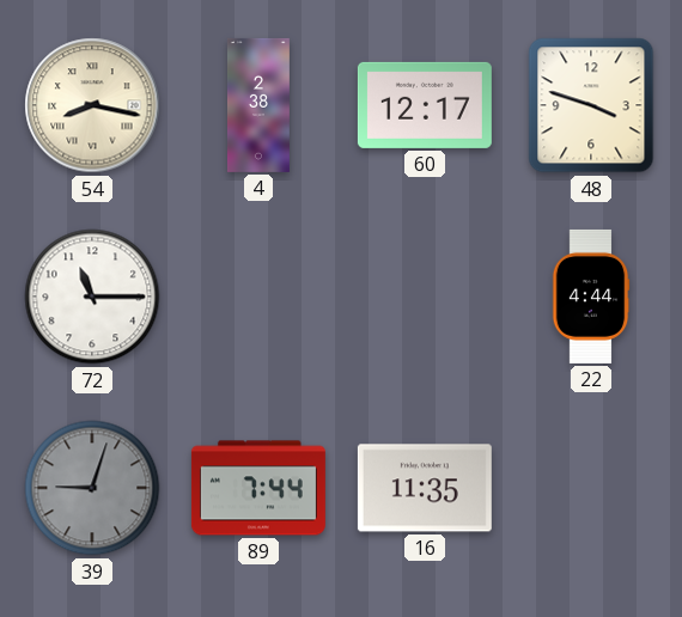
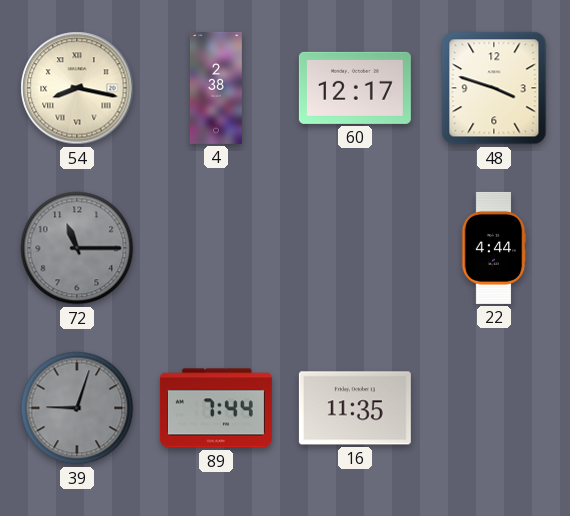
72 dial: white -> grey
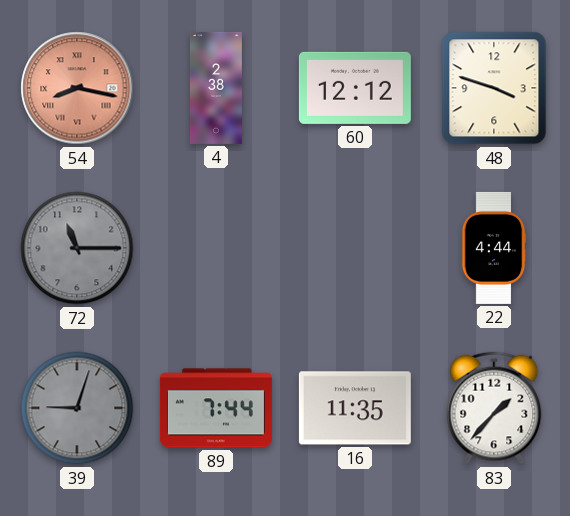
54 dial: cream -> salmon
60: 12:17 -> 12:12
83: none -> 1:37
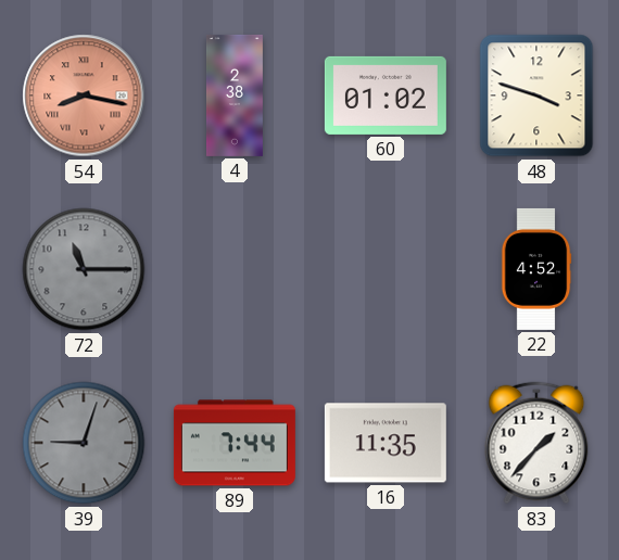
60: 12:12 -> 01:02
22: 4:44 -> 4:52
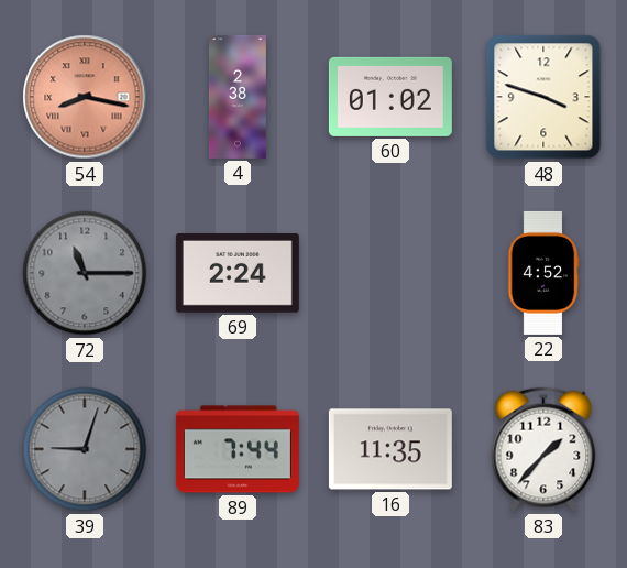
69: none -> 2:24
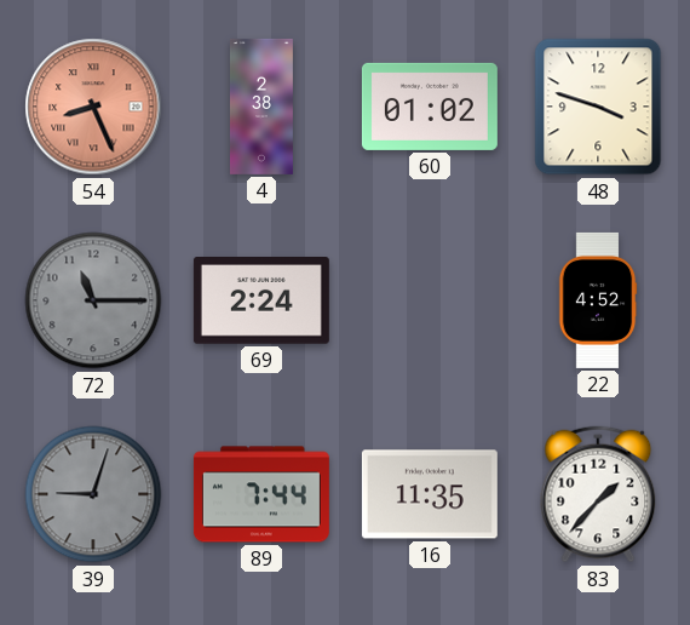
54: 8:17 -> 8:26
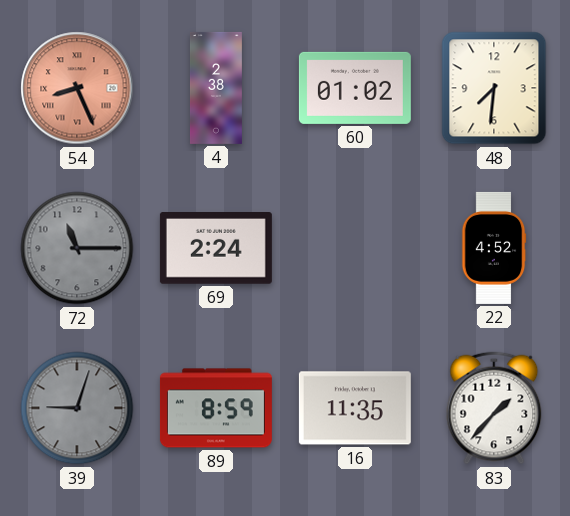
48: 3:48 -> 7:31
89: 7:44 -> 8:59
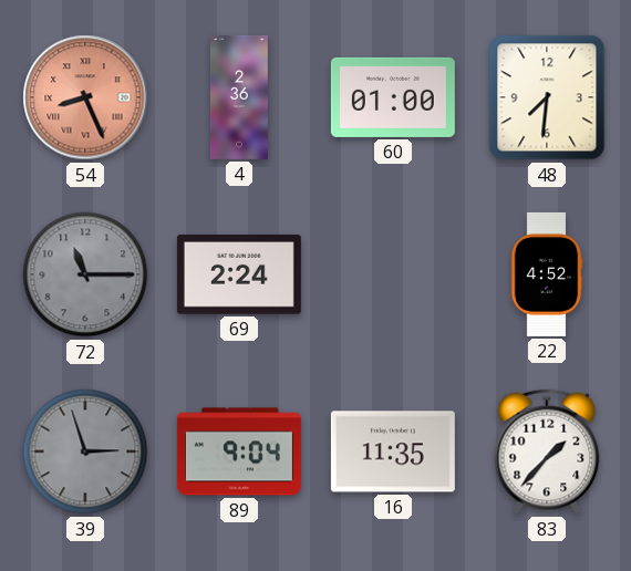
4: 2:38 -> 2:36
60: 01:02 -> 01:00
39: 9:03 -> 2:57
89: 8:59 -> 9:04
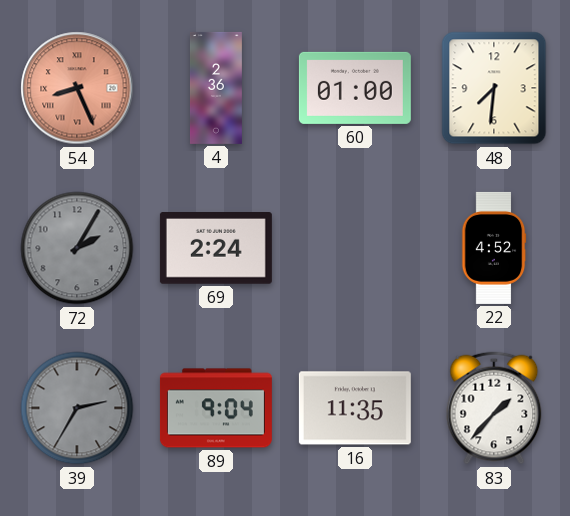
72: 11:15 -> 2:05
39: 2:57 -> 2:35
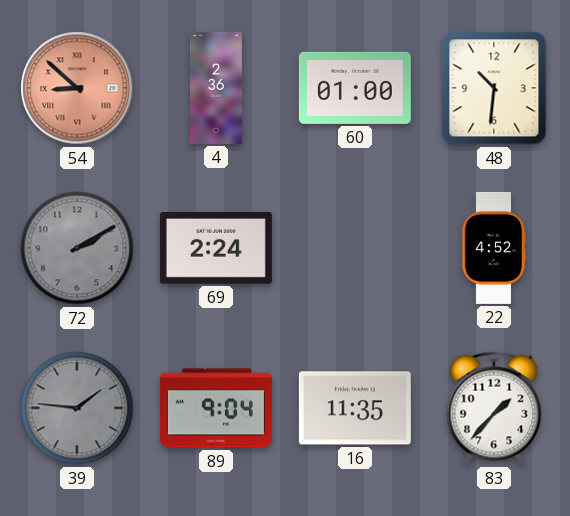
54: 8:26 -> 8:52
48: 7:31 -> 10:31
72: 2:05 -> 2:10
39: 2:35 -> 1:46
